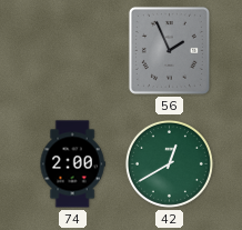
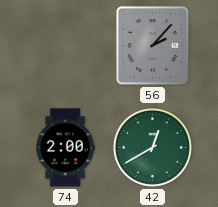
56: 1:56 -> 2:07
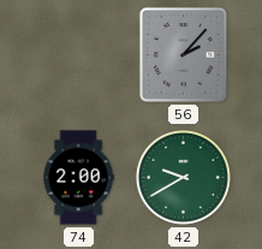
42: 12:40 -> 9:40
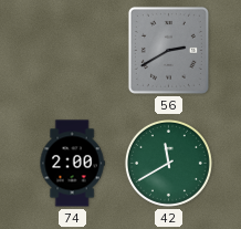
56: 2:07 -> 2:40
42: 9:40 -> 11:40
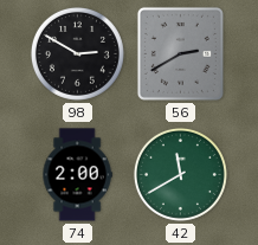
98: none -> 2:50
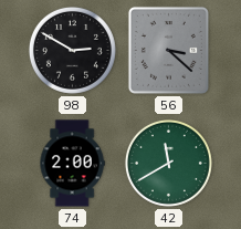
56: 2:40 -> 3:22
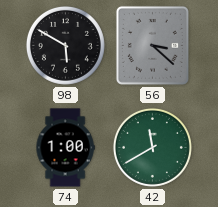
98: 2:50 -> 5:50
74: 2:00 -> 1:00
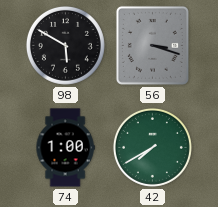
56: 3:22 -> 3:18
42: 11:40 -> 7:40
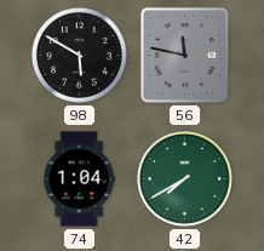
56: 3:18 -> 11:47
74: 1:00 -> 1:04
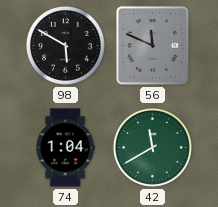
56: 11:47 -> 11:49
42: 7:40 -> 11:40
